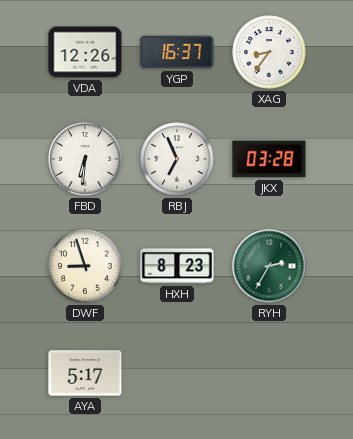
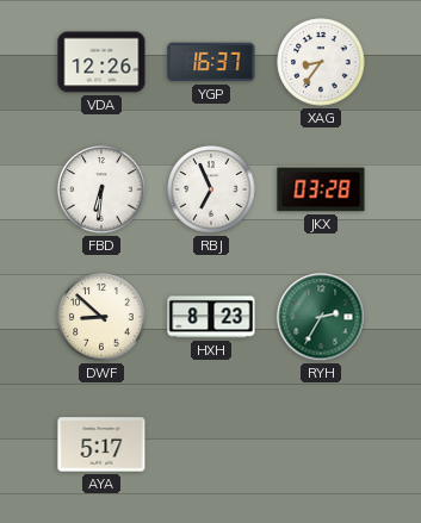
DWF: 8:57 -> 8:52
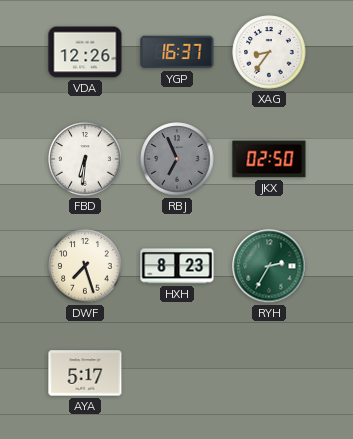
RBJ dial: white -> grey
JKX: 03:28 -> 02:50
DWF: 8:52 -> 7:27
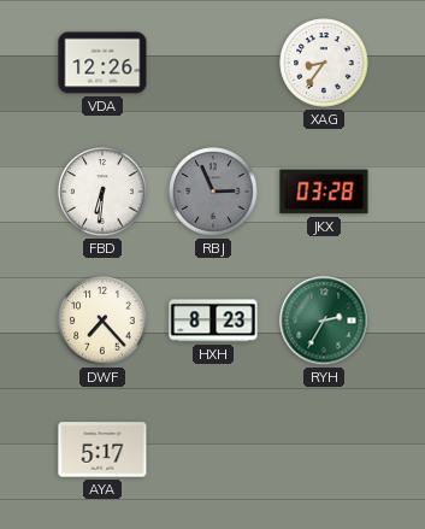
YGP: 16:37 -> none
RBJ: 6:56 -> 2:56
JKX: 02:50 -> 03:28
DWF: 7:27 -> 7:23
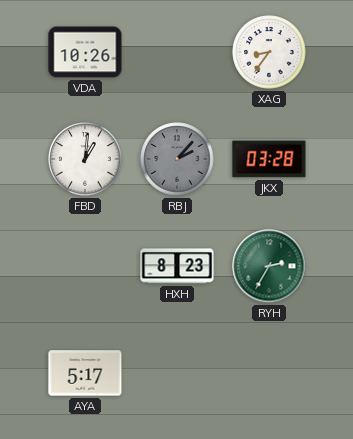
VDA: 12:26 -> 10:26
FBD: 6:31 -> 1:01
RBJ: 2:56 -> 2:07
DWF: 7:23 -> none
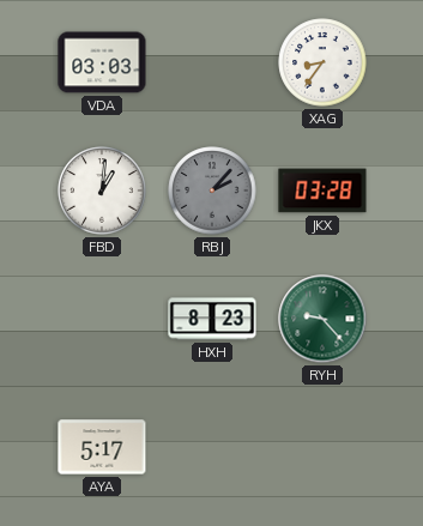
VDA: 10:26 -> 03:03
RYH: 2:35 -> 9:23
